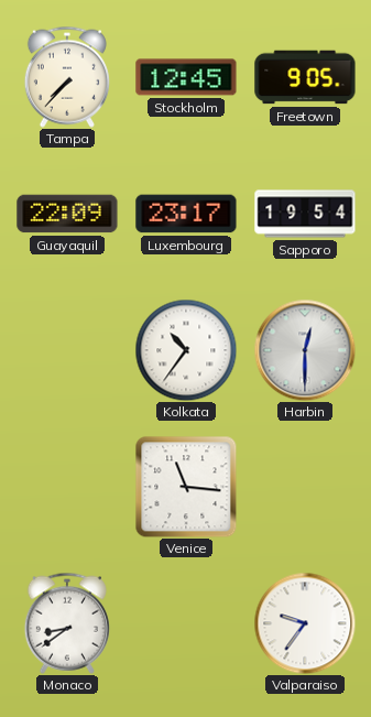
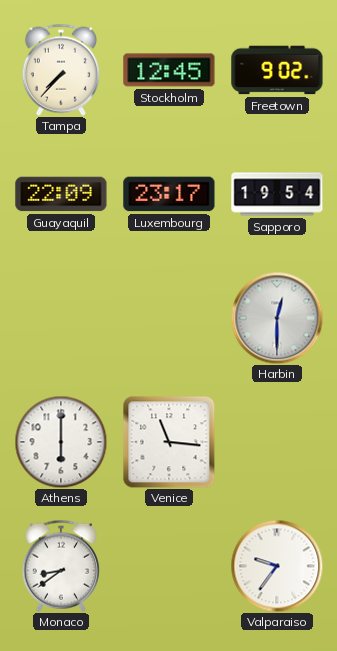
Freetown: 9:05 -> 9:02
Kolkata: 10:36 -> none
Athens: none -> 6:00
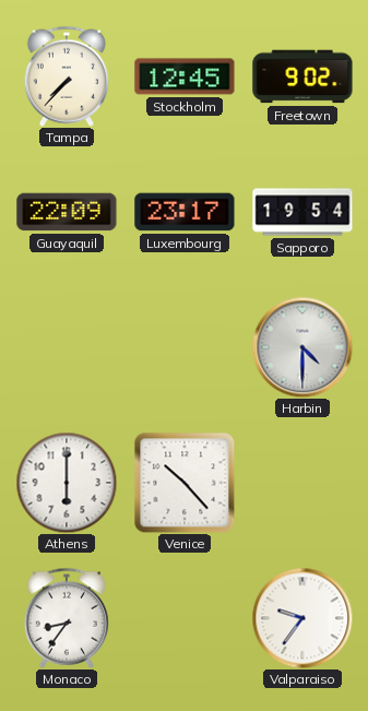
Harbin: 12:30 -> 4:30
Venice: 11:16 -> 10:23
Monaco: 8:39 -> 8:36
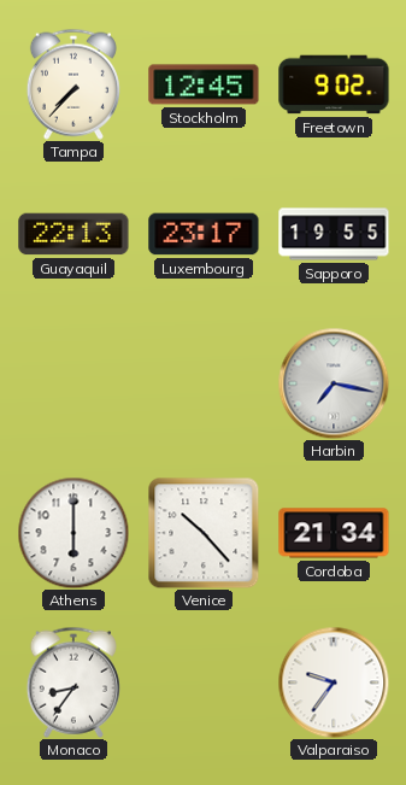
Guayaquil: 22:09 -> 22:13
Sapporo: 19:54 -> 19:55
Harbin: 4:30 -> 7:17
Cordoba: none -> 21:34
